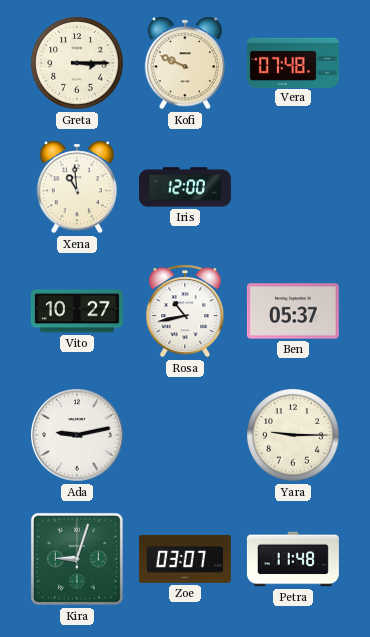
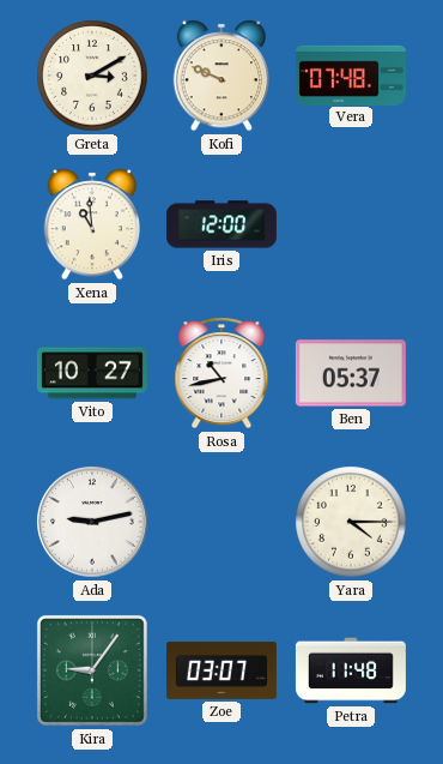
Greta: 3:15 -> 3:10
Yara: 9:15 -> 4:15
Kira: 9:03 -> 9:06
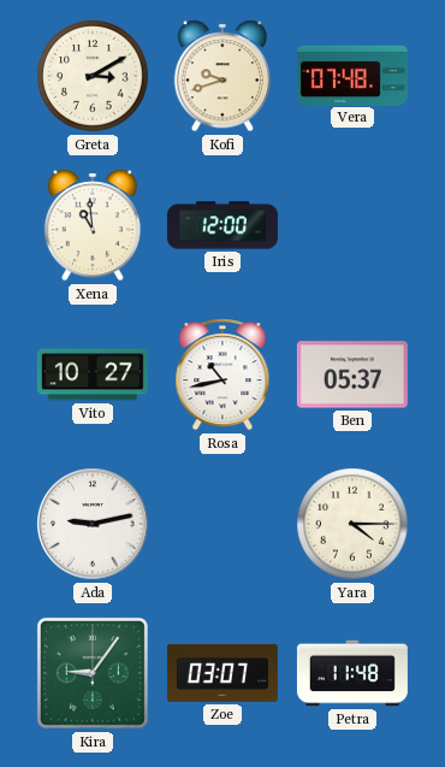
Kofi: 9:49 -> 9:42
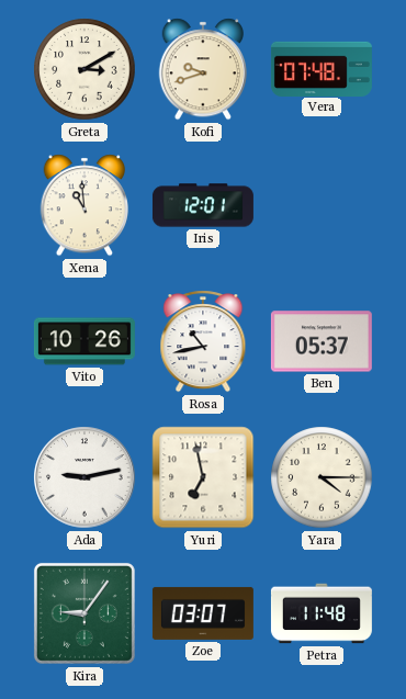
Iris: 12:00 -> 12:01
Vito: 10:27 -> 10:26
Yuri: none -> 6:58
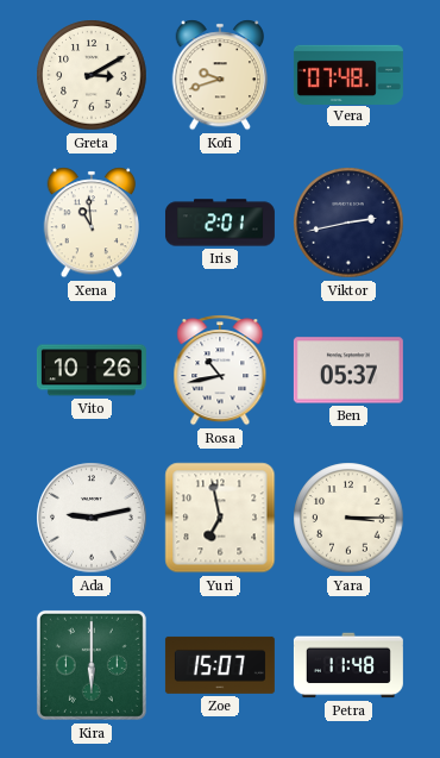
Iris: 12:01 -> 2:01
Viktor: none -> 2:43
Yara: 4:15 -> 3:15
Kira: 9:06 -> 6:00
Zoe: 03:07 -> 15:07
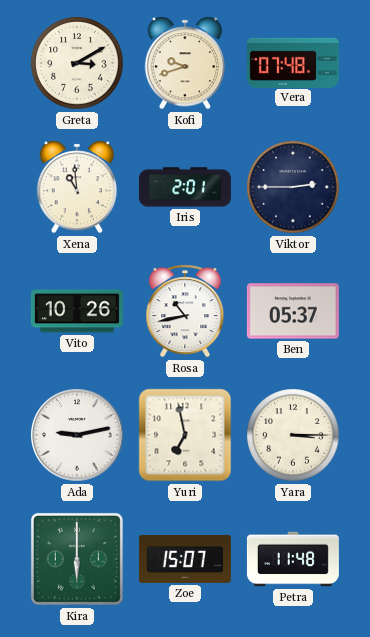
Viktor: 2:43 -> 2:45
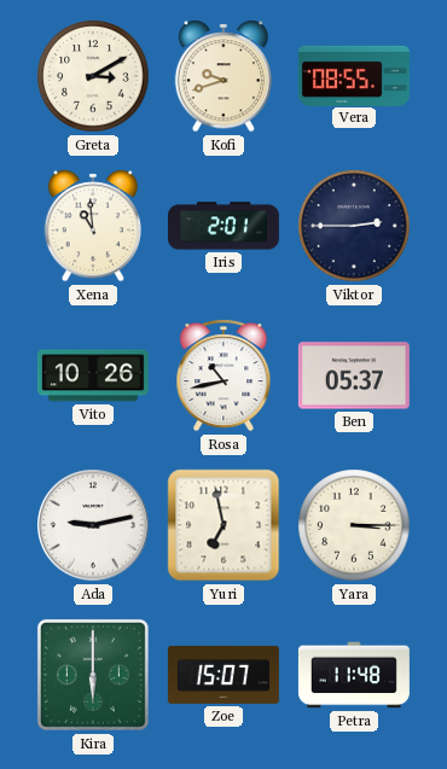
Vera: 07:48 -> 08:55
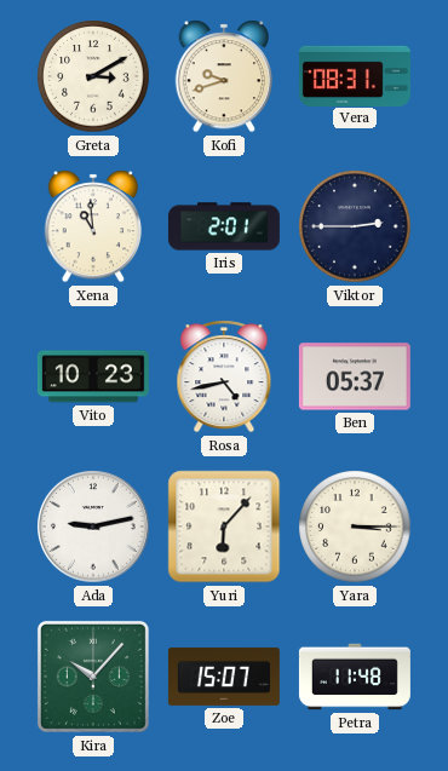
Vera: 08:55 -> 08:31
Vito: 10:26 -> 10:23
Rosa: 10:43 -> 4:43
Yuri: 6:58 -> 6:07
Kira: 6:00 -> 10:07
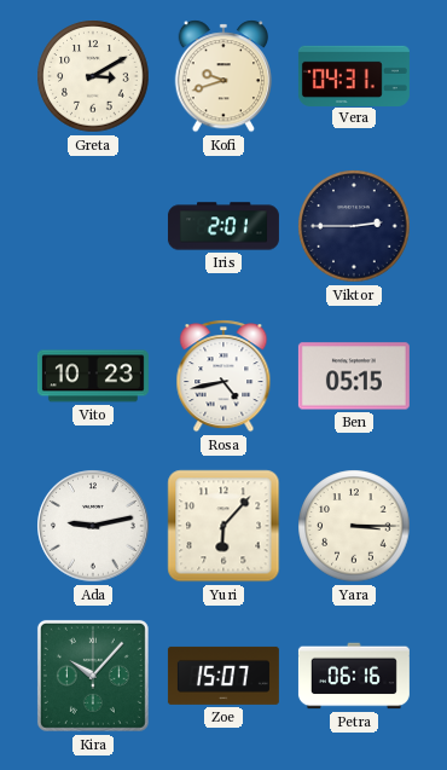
Vera: 08:31 -> 04:31
Xena: 10:59 -> none
Ben: 05:37 -> 05:15
Petra: 11:48 -> 06:16
